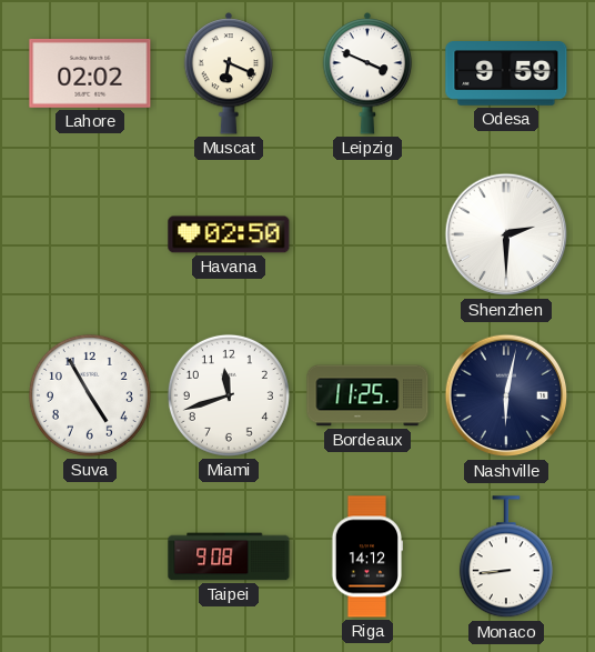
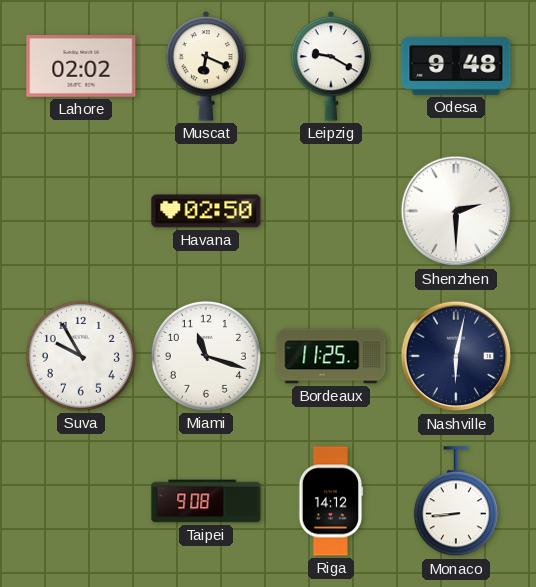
Leipzig: 3:49 -> 9:20
Odesa: 9:59 -> 9:48
Suva: 4:55 -> 9:55
Miami: 11:42 -> 11:18
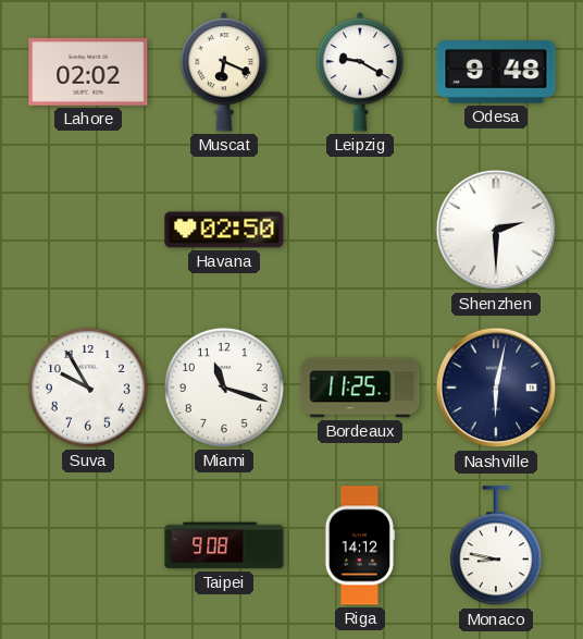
Monaco: 8:44 -> 8:47
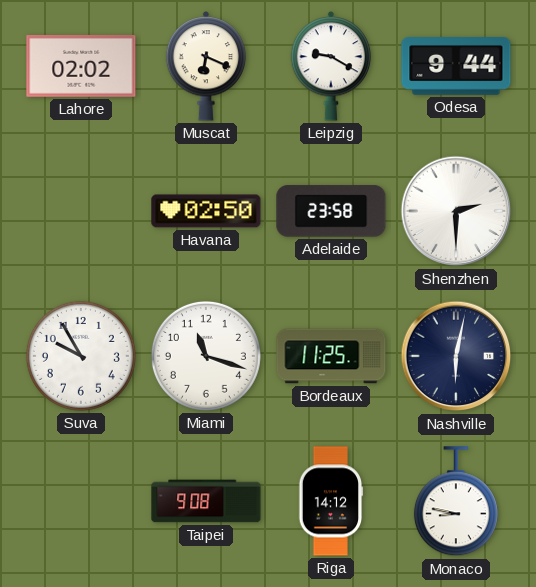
Odesa: 9:48 -> 9:44
Adelaide: none -> 23:58
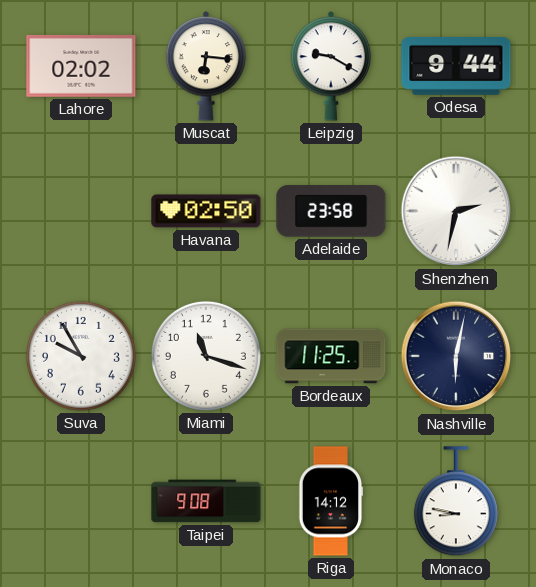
Muscat: 6:19 -> 6:16
Shenzhen: 2:30 -> 2:32
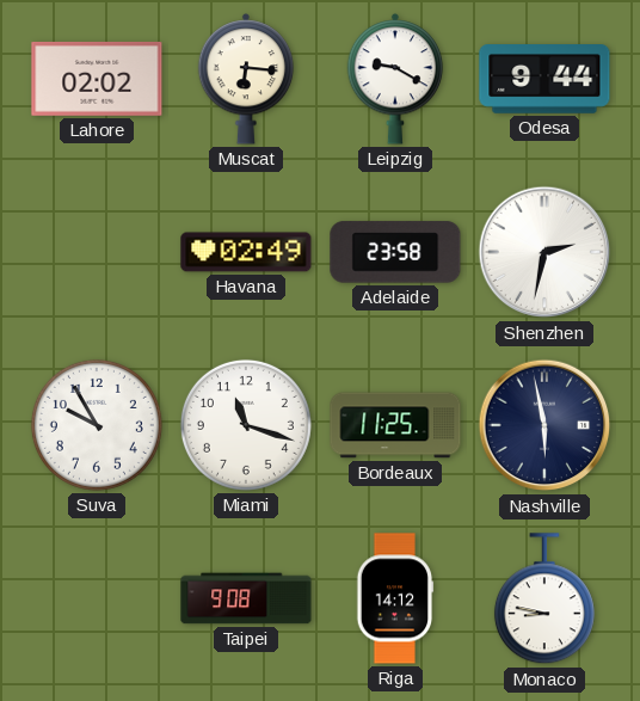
Havana: 02:50 -> 02:49
Nashville: 6:02 -> 5:58
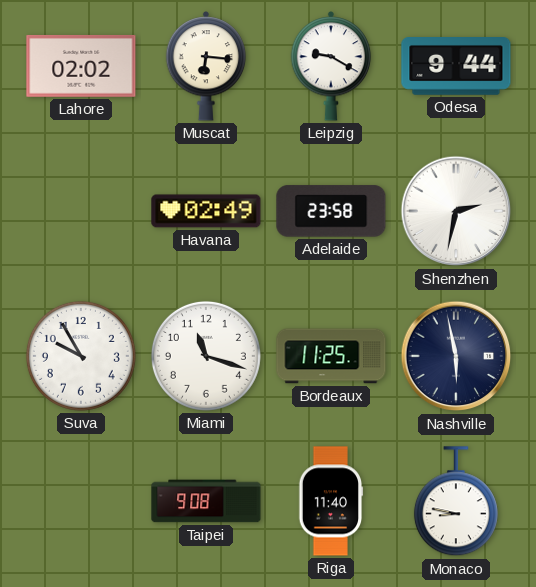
Riga: 14:12 -> 11:40
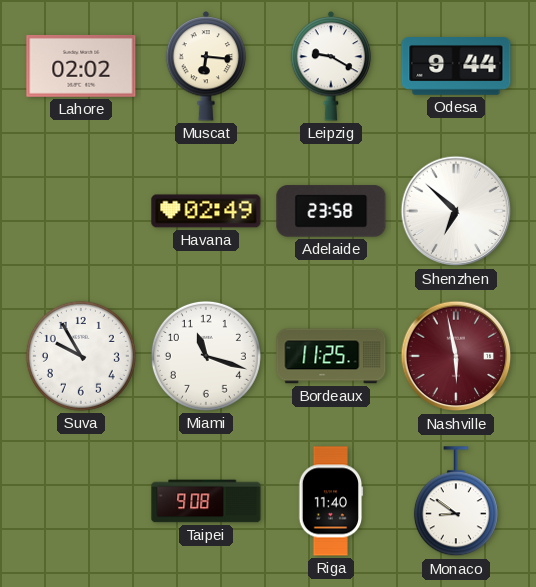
Shenzhen: 2:32 -> 6:52
Nashville dial: navy -> burgundy
Monaco: 8:47 -> 8:51
